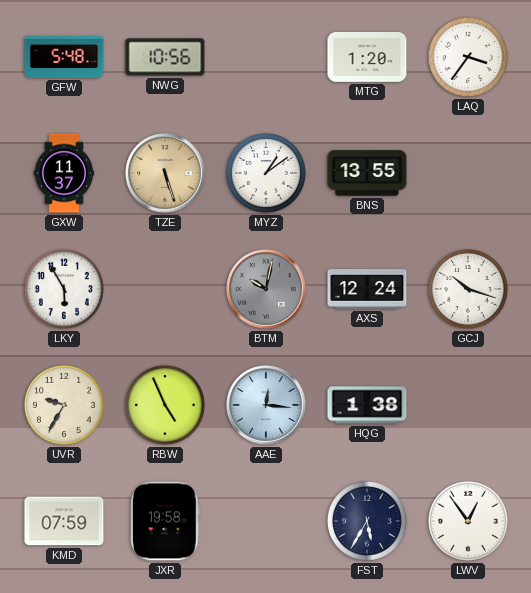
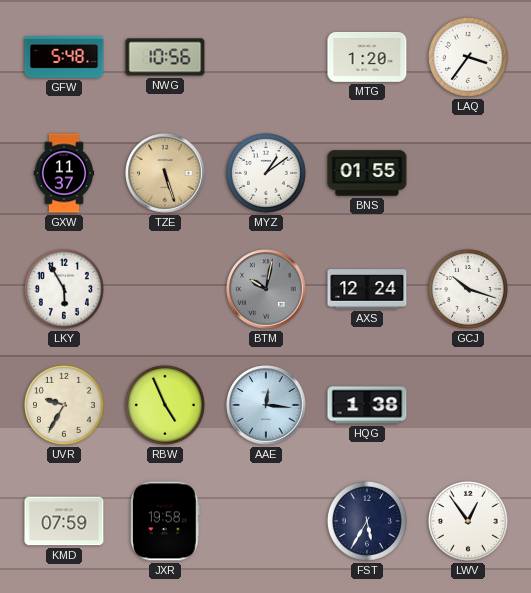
BNS: 13:55 -> 01:55
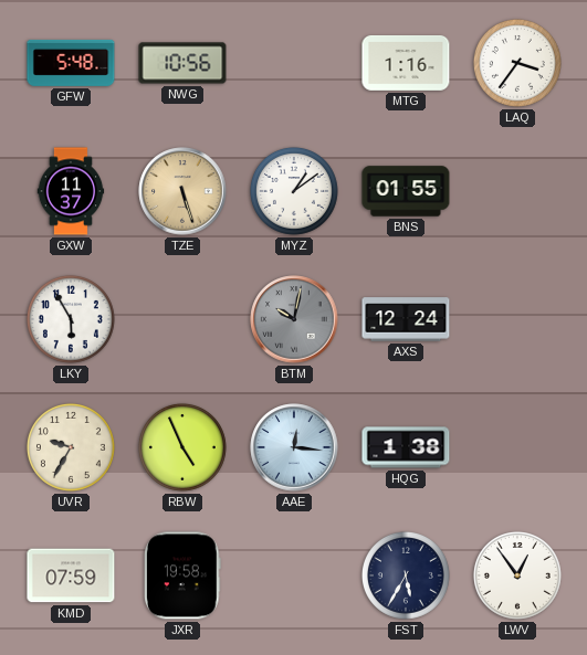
MTG: 1:20 -> 1:16
GCJ: 10:18 -> none
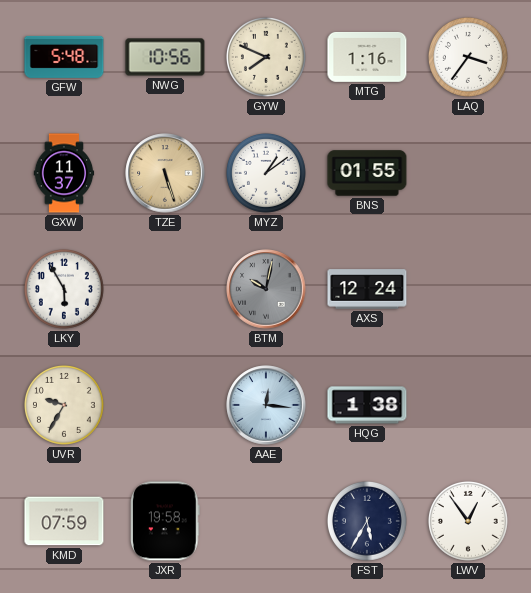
GYW: none -> 7:49
RBW: 4:56 -> none
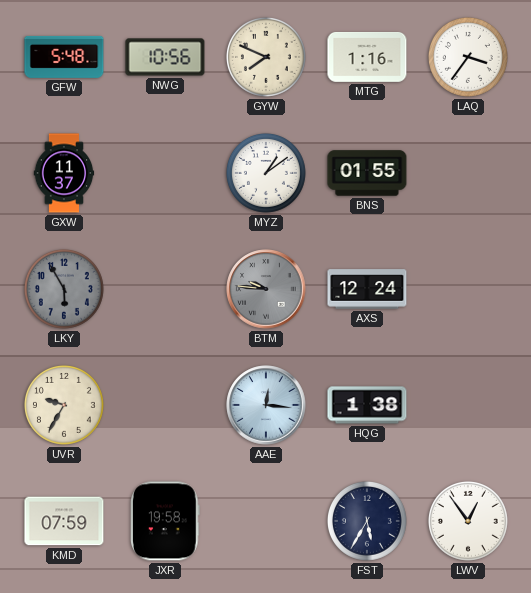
TZE: 5:27 -> none
LKY dial: white -> grey
BTM: 10:02 -> 9:46
